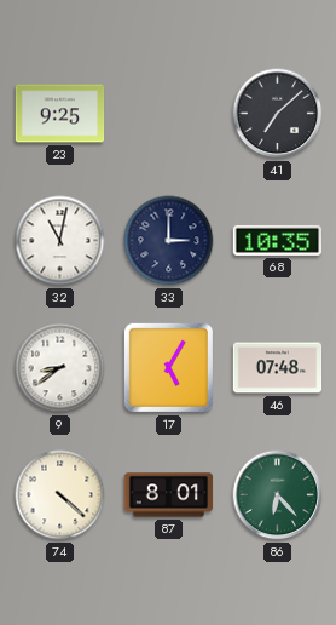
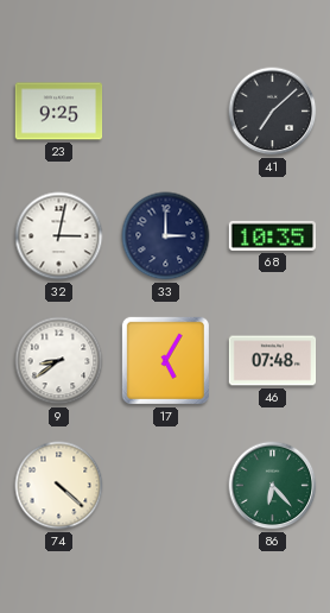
32: 11:02 -> 3:02
87: 8:01 -> none
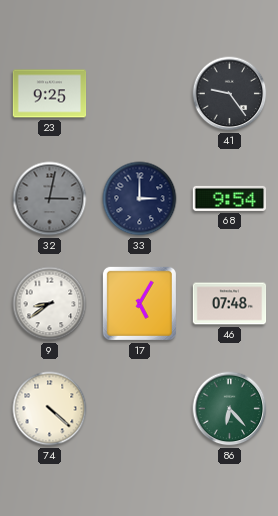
41: 7:08 -> 9:24
32 dial: white -> grey
68: 10:35 -> 9:54
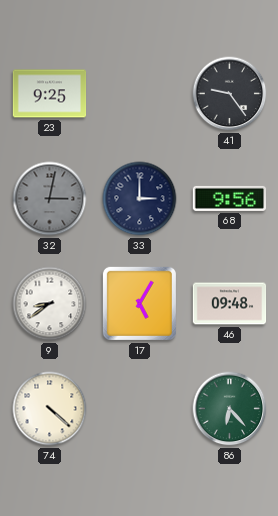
68: 9:54 -> 9:56
46: 07:48 -> 09:48
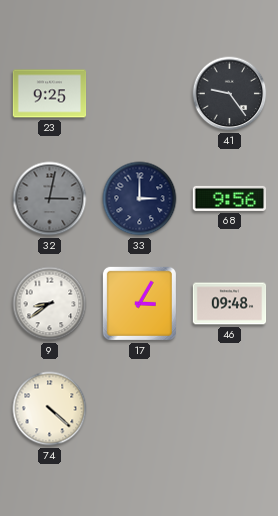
17: 5:05 -> 3:05
86: 6:23 -> none
